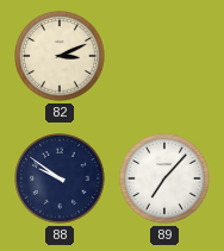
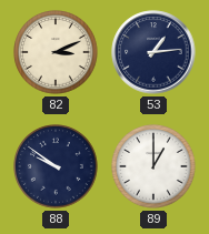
53: none -> 1:14
89: 7:07 -> 1:00
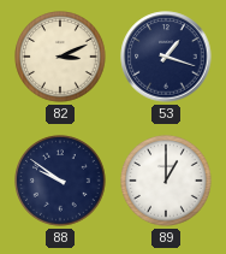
53: 1:14 -> 1:18
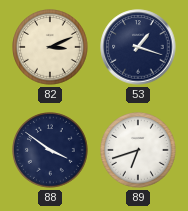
88: 9:51 -> 3:51
89: 1:00 -> 6:42
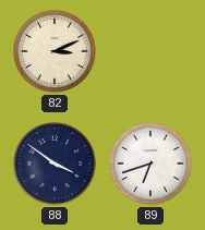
53: 1:18 -> none
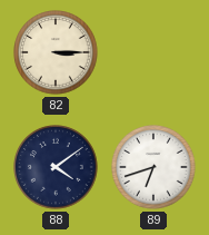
82: 3:11 -> 3:15
88: 3:51 -> 4:09
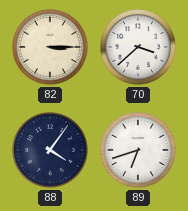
70: none -> 3:38
88: 4:09 -> 4:06
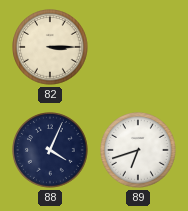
70: 3:38 -> none
88: 4:06 -> 4:04
